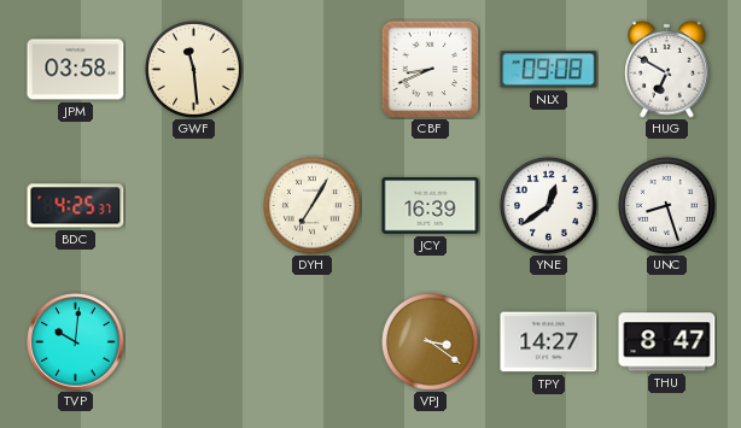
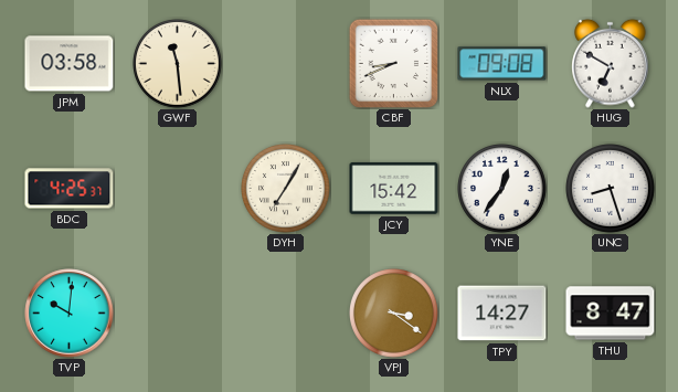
JCY: 16:39 -> 15:42
YNE: 12:39 -> 12:36
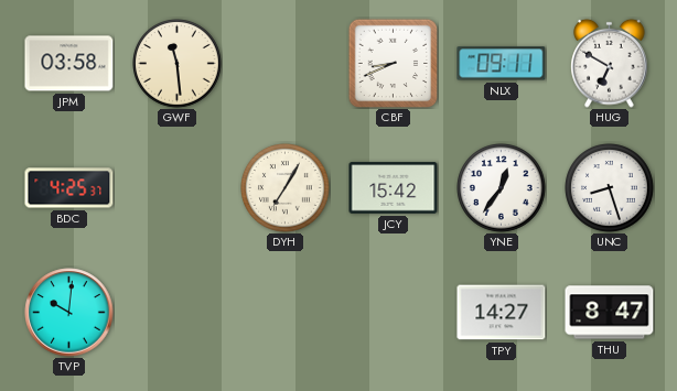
NLX: 09:08 -> 09:11
VPJ: 3:21 -> none
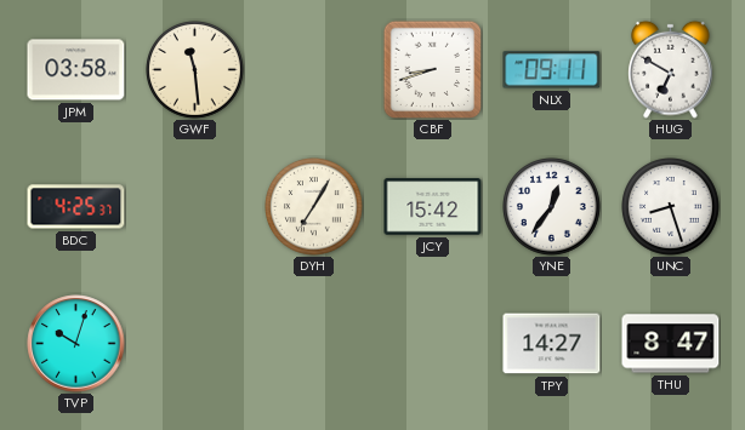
CBF: 8:41 -> 8:42
TVP: 10:01 -> 10:03
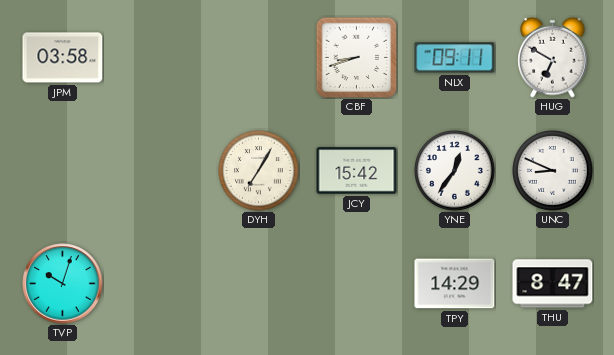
GWF: 11:29 -> none
BDC: 4:25 -> none
UNC: 8:27 -> 8:49
TPY: 14:27 -> 14:29
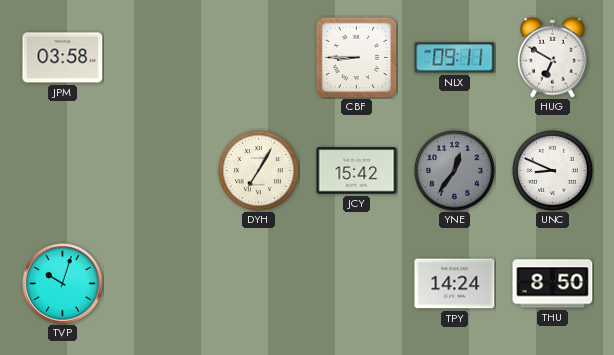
CBF: 8:42 -> 8:45
YNE dial: white -> grey
TPY: 14:29 -> 14:24
THU: 8:47 -> 8:50
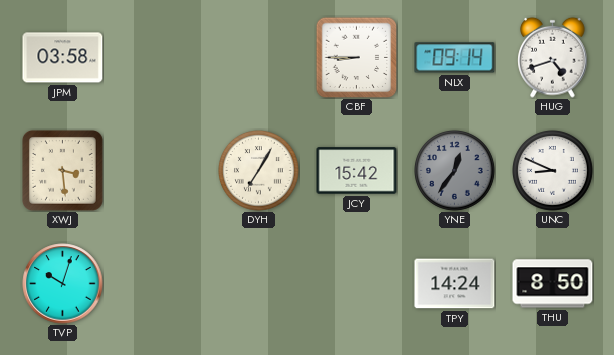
NLX: 09:11 -> 09:14
HUG: 6:50 -> 4:42
XWJ: none -> 3:29
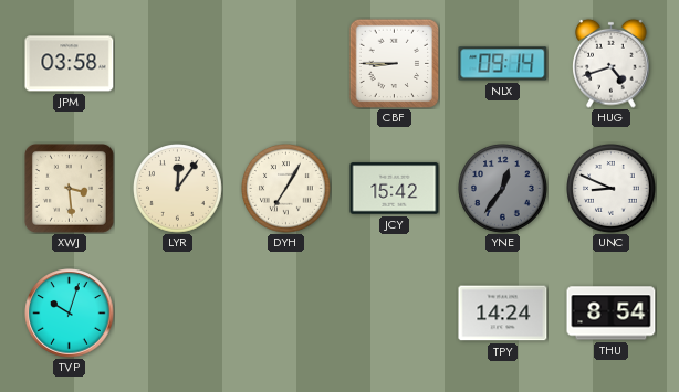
LYR: none -> 12:06
THU: 8:50 -> 8:54
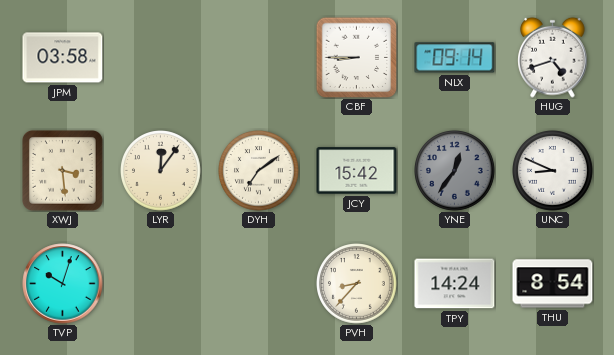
DYH: 7:05 -> 7:09
PVH: none -> 8:37
